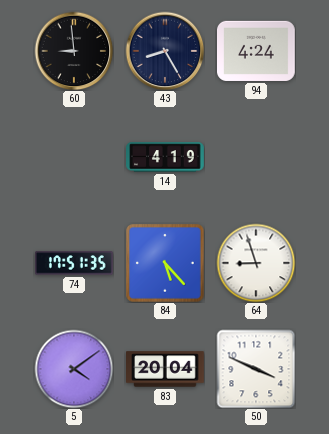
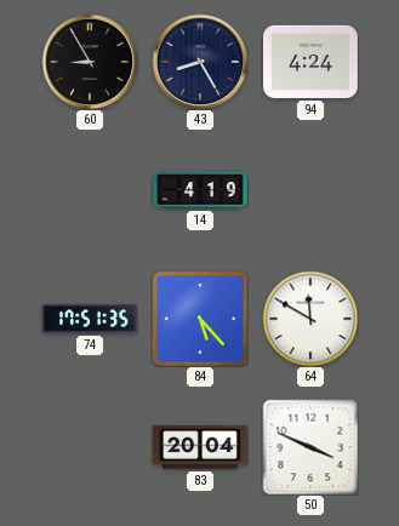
60: 8:59 -> 8:55
64: 8:57 -> 11:50
5: 4:09 -> none
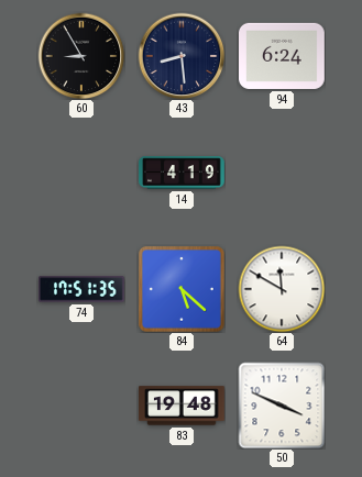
43: 8:25 -> 8:29
94: 4:24 -> 6:24
84: 5:23 -> 5:22
83: 20:04 -> 19:48
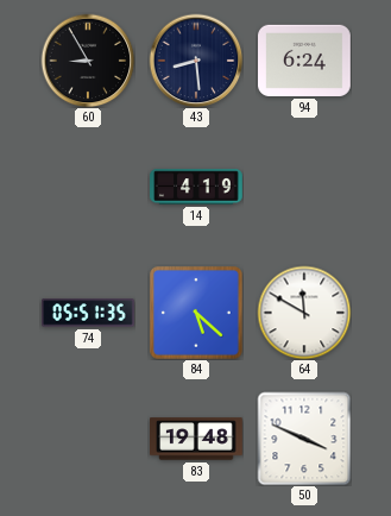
74: 17:51 -> 05:51
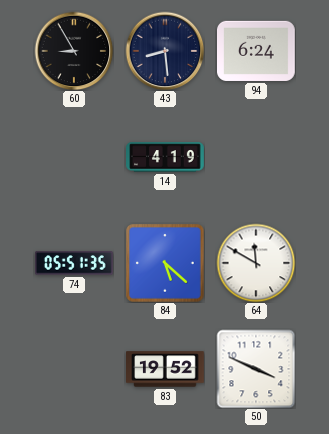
83: 19:48 -> 19:52
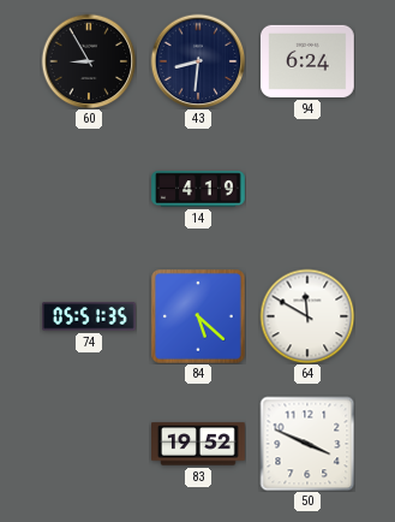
43: 8:29 -> 8:31
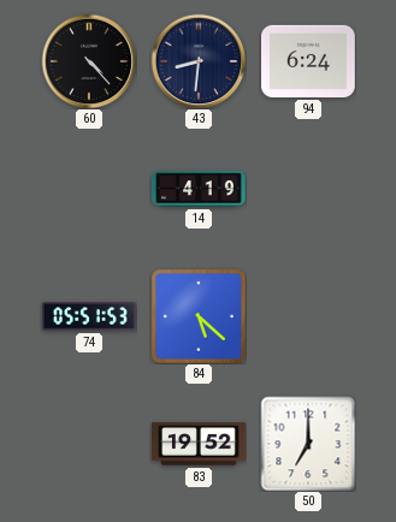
60: 8:55 -> 4:23
74: 05:51:35 -> 05:51:53
64: 11:50 -> none
50: 3:49 -> 7:00
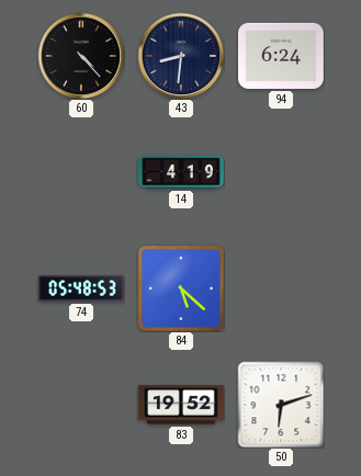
74: 05:51 -> 05:48
50: 7:00 -> 6:12
